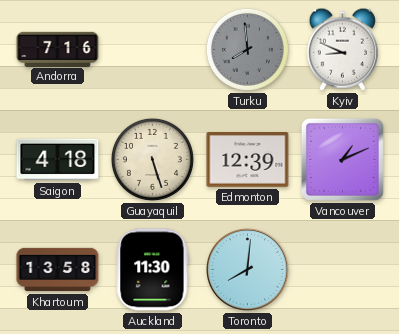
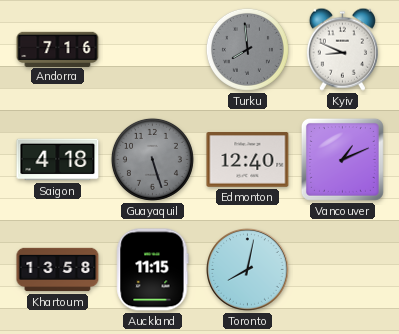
Guayaquil dial: cream -> grey
Edmonton: 12:39 -> 12:40
Auckland: 11:30 -> 11:15
Toronto: 8:01 -> 8:02
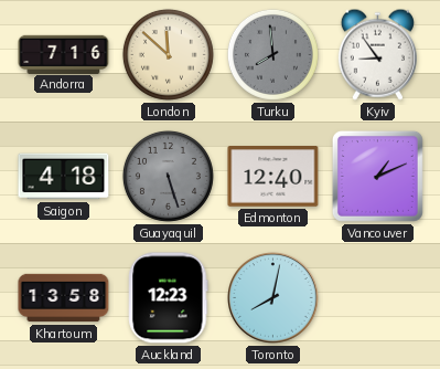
London: none -> 11:52
Kyiv: 8:49 -> 8:54
Auckland: 11:15 -> 12:23
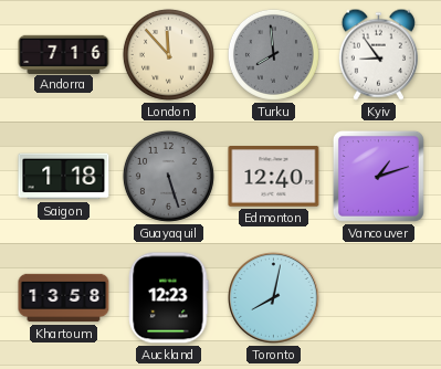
London: 11:52 -> 11:53
Saigon: 4:18 -> 1:18
Vancouver: 1:11 -> 1:12
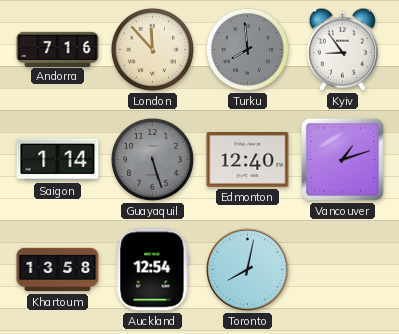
Saigon: 1:18 -> 1:14
Auckland: 12:23 -> 12:54
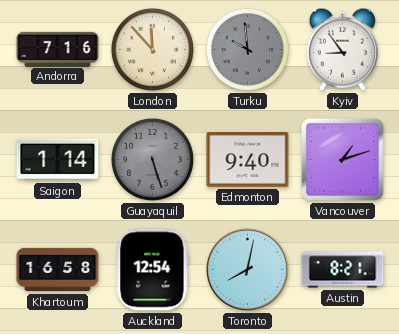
Turku: 7:59 -> 9:59
Edmonton: 12:40 -> 9:40
Khartoum: 13:58 -> 16:58
Austin: none -> 8:21
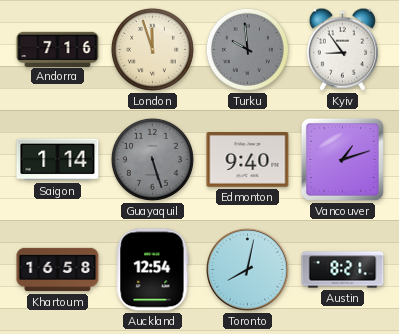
London: 11:53 -> 11:57
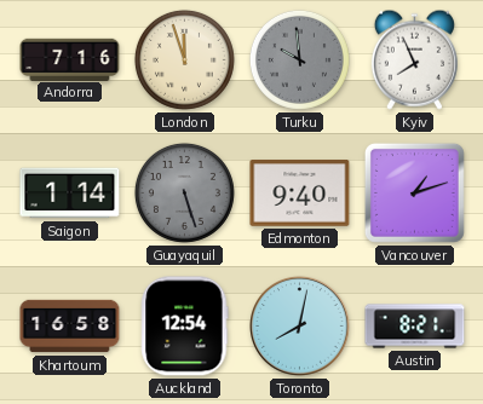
Kyiv: 8:54 -> 7:56
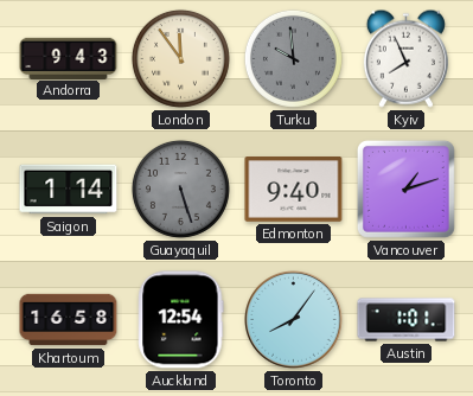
Andorra: 7:16 -> 9:43
London: 11:57 -> 11:54
Toronto: 8:02 -> 8:06
Austin: 8:21 -> 1:01
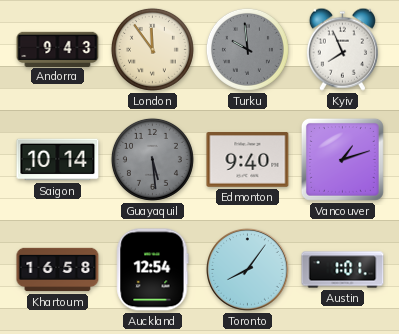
Saigon: 1:14 -> 10:14
Guayaquil: 5:27 -> 5:29
